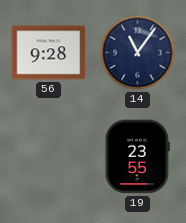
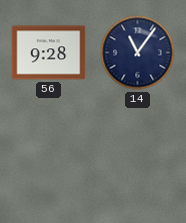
19: 23:55 -> none
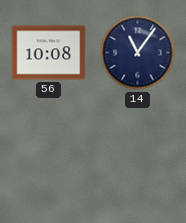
56: 9:28 -> 10:08
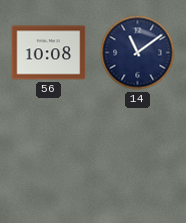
14: 11:06 -> 11:09
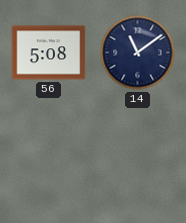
56: 10:08 -> 5:08
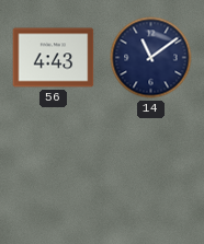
56: 5:08 -> 4:43
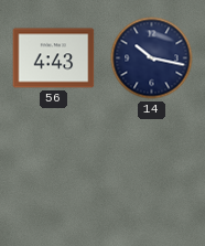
14: 11:09 -> 10:17
